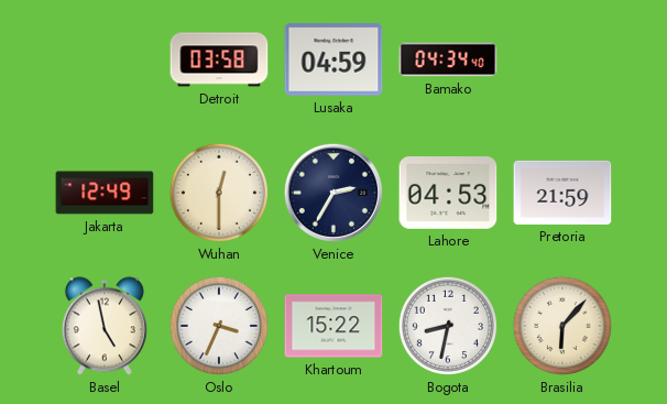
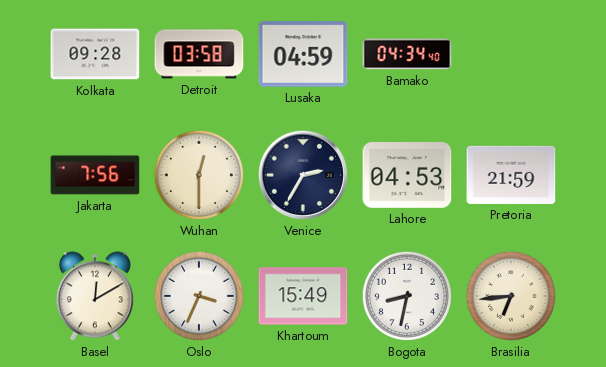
Kolkata: none -> 09:28
Jakarta: 12:49 -> 7:56
Basel: 4:58 -> 12:10
Khartoum: 15:22 -> 15:49
Brasilia: 6:07 -> 6:44
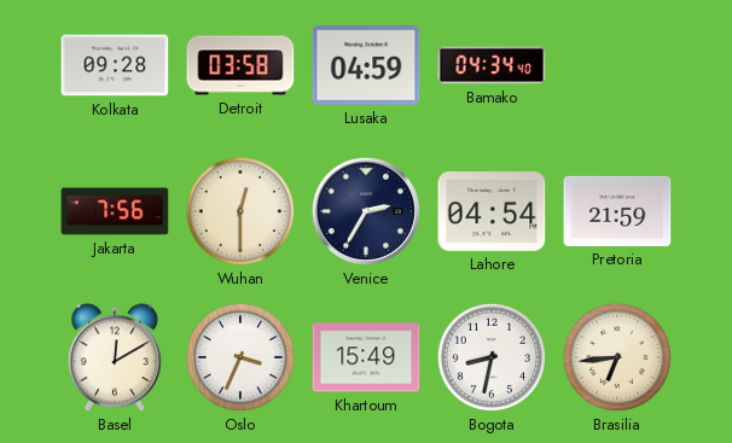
Lahore: 04:53 -> 04:54
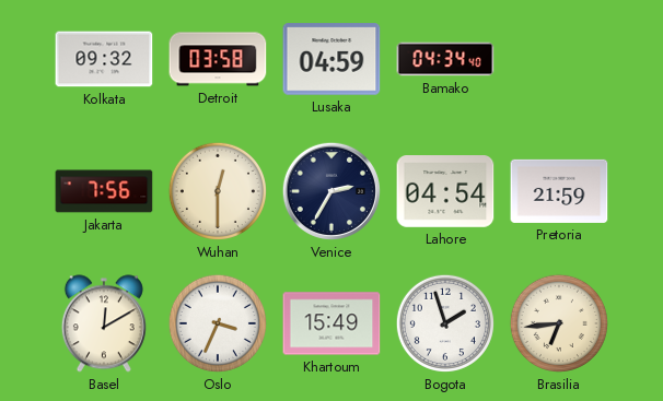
Kolkata: 09:28 -> 09:32
Bogota: 8:32 -> 1:57
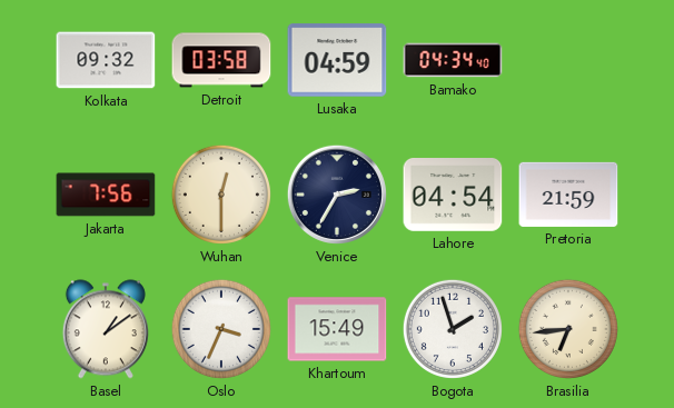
Basel: 12:10 -> 1:09
